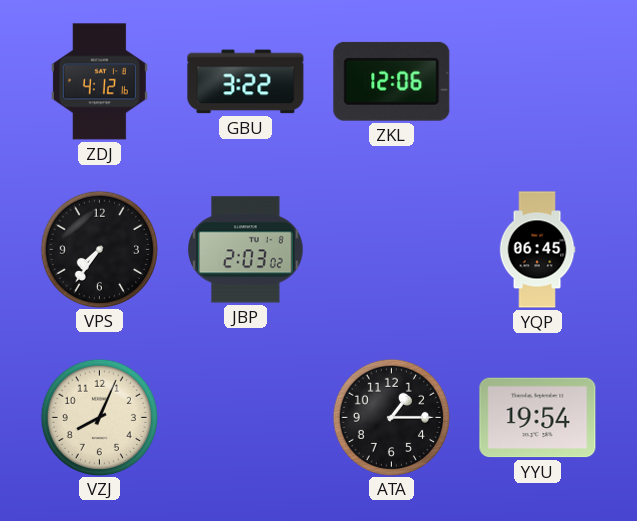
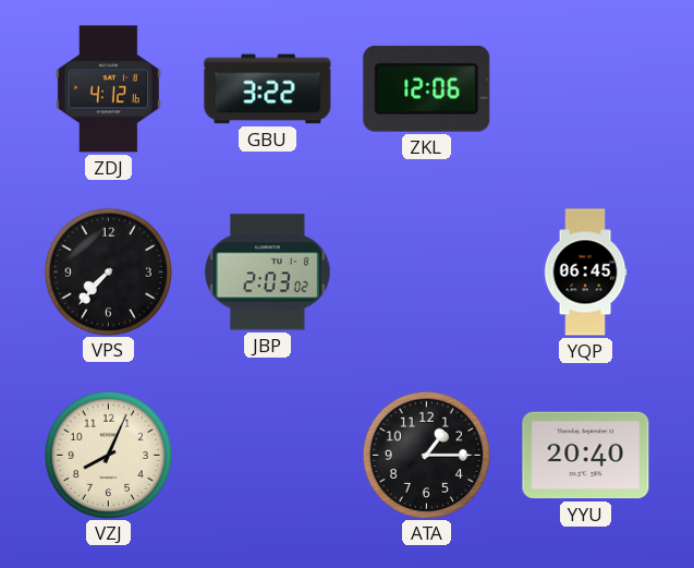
VPS: 7:36 -> 7:37
YYU: 19:54 -> 20:40
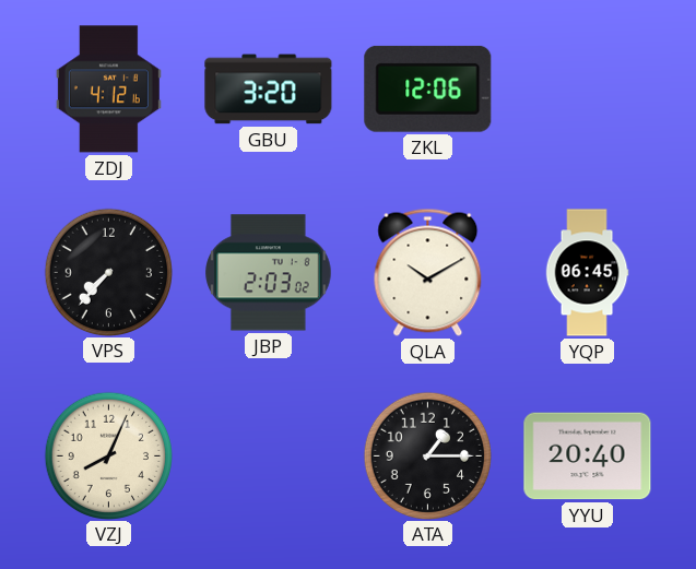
GBU: 3:22 -> 3:20
QLA: none -> 10:10
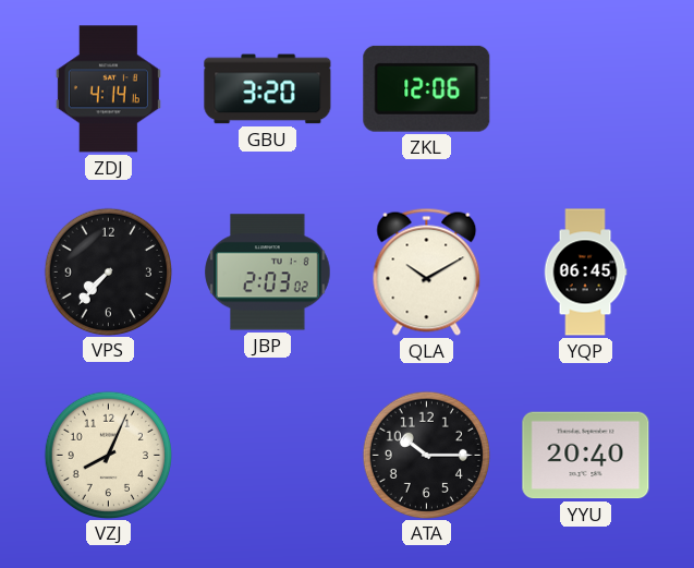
ZDJ: 4:12 -> 4:14
ATA: 1:15 -> 10:15
